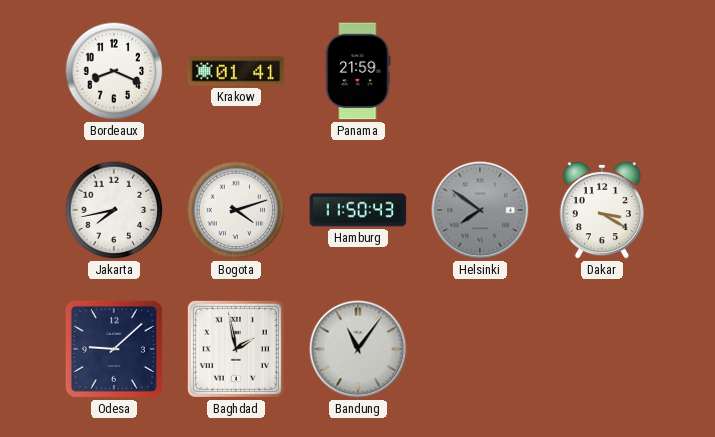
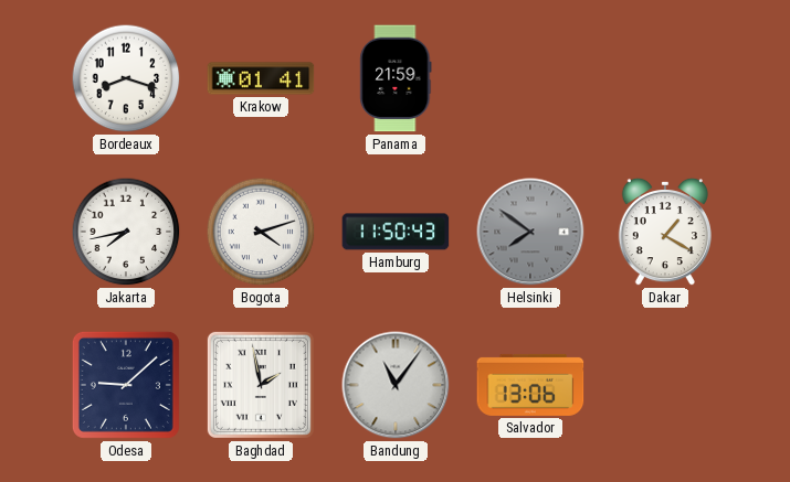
Bordeaux: 8:19 -> 8:18
Dakar: 3:20 -> 1:20
Salvador: none -> 13:06
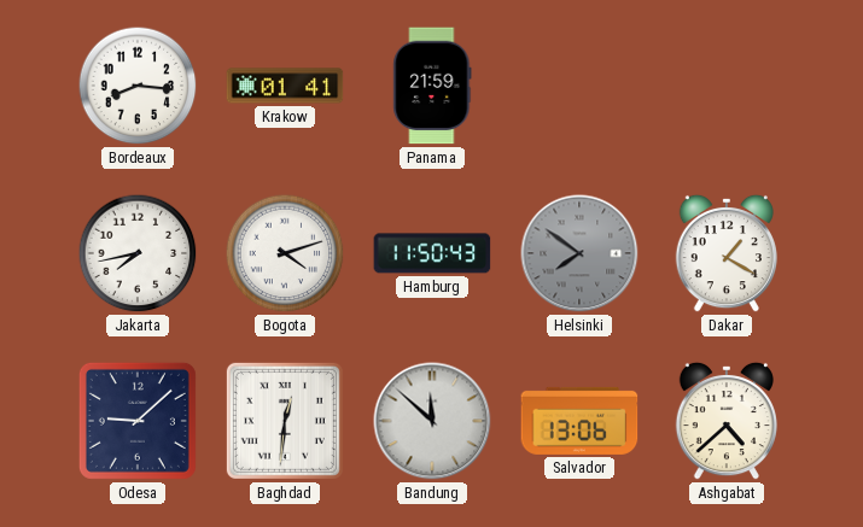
Bordeaux: 8:18 -> 8:16
Baghdad: 1:58 -> 12:31
Bandung: 11:06 -> 11:52
Ashgabat: none -> 4:38
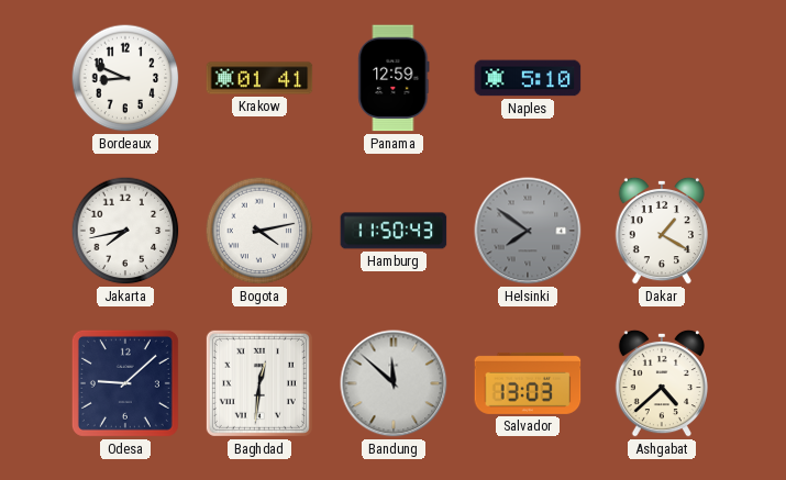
Bordeaux: 8:16 -> 8:49
Panama: 21:59 -> 12:59
Naples: none -> 5:10
Bogota: 4:12 -> 4:13
Salvador: 13:06 -> 13:03
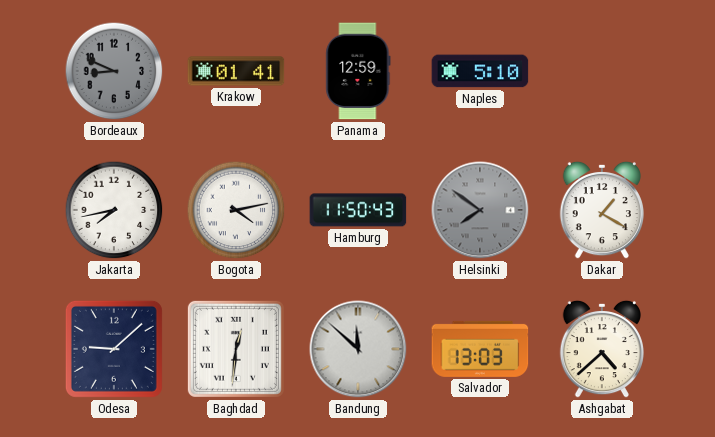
Bordeaux dial: white -> grey
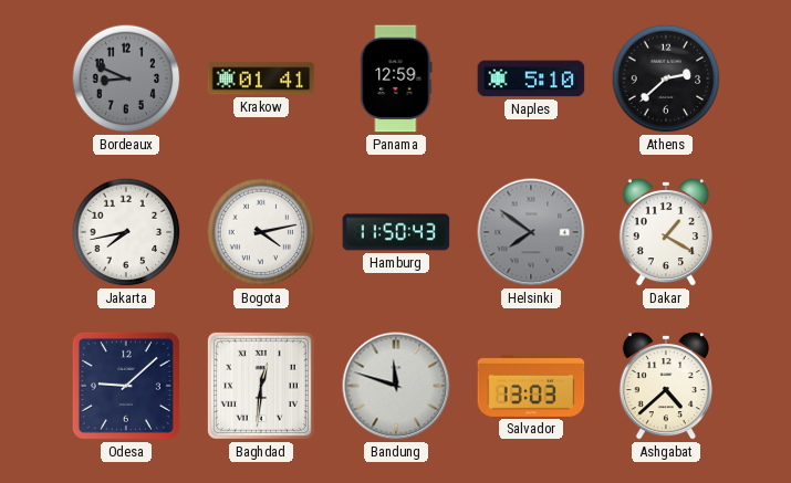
Athens: none -> 2:38
Bandung: 11:52 -> 11:48
